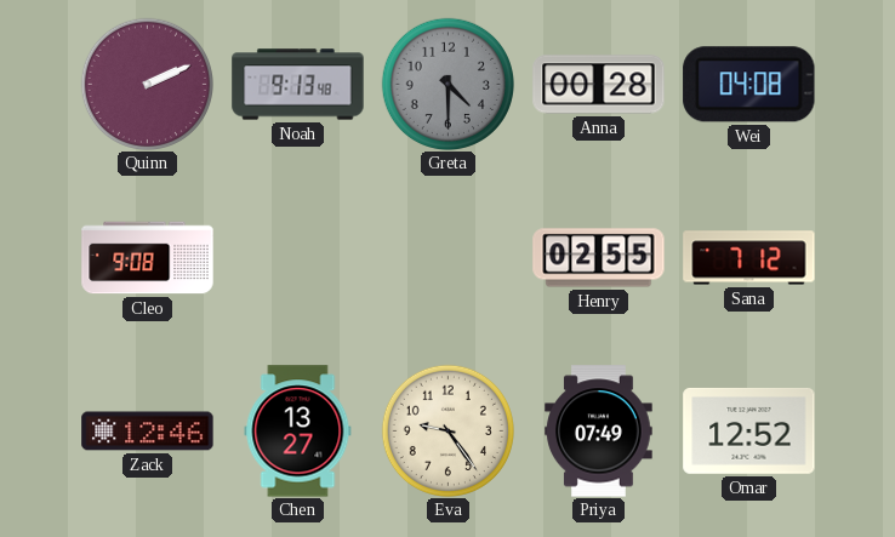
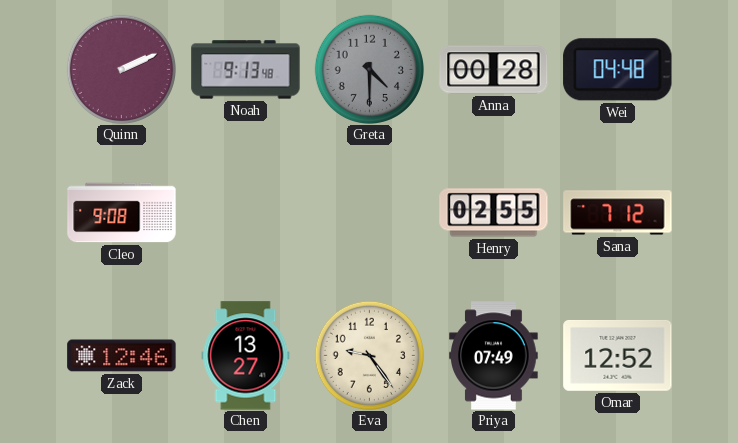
Wei: 04:08 -> 04:48
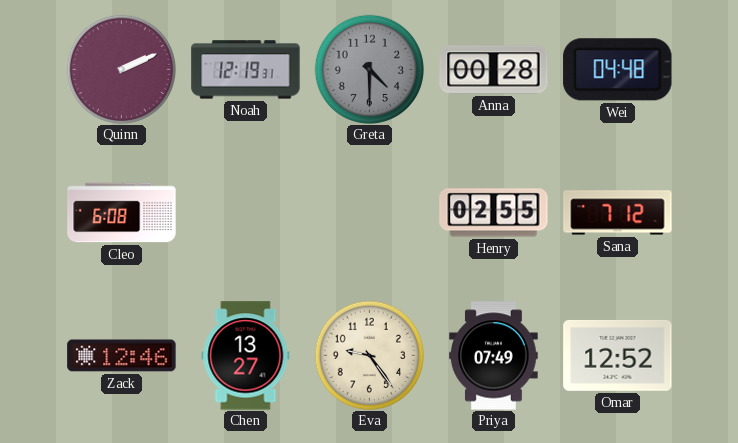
Noah: 9:13 -> 12:19
Cleo: 9:08 -> 6:08
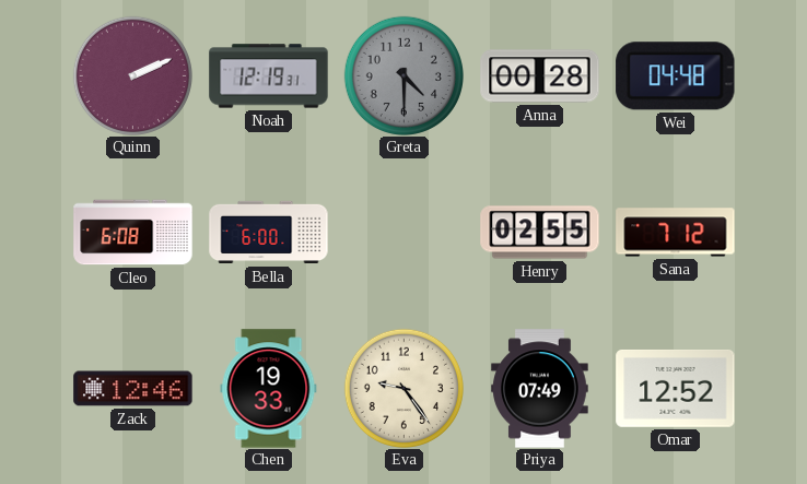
Bella: none -> 6:00
Chen: 13:27 -> 19:33
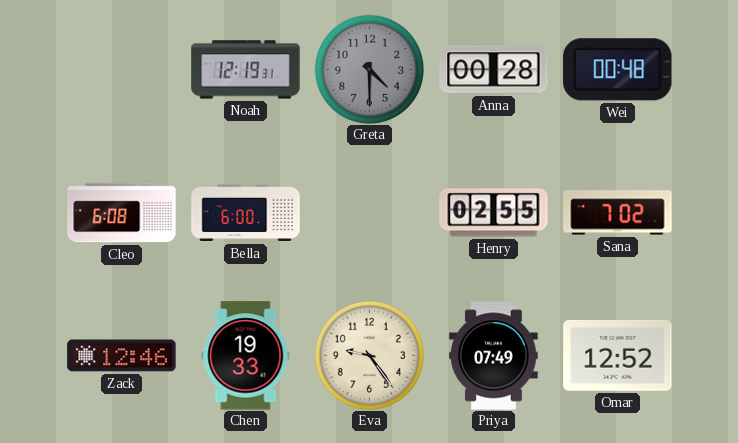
Quinn: 2:11 -> none
Wei: 04:48 -> 00:48
Sana: 7:12 -> 7:02
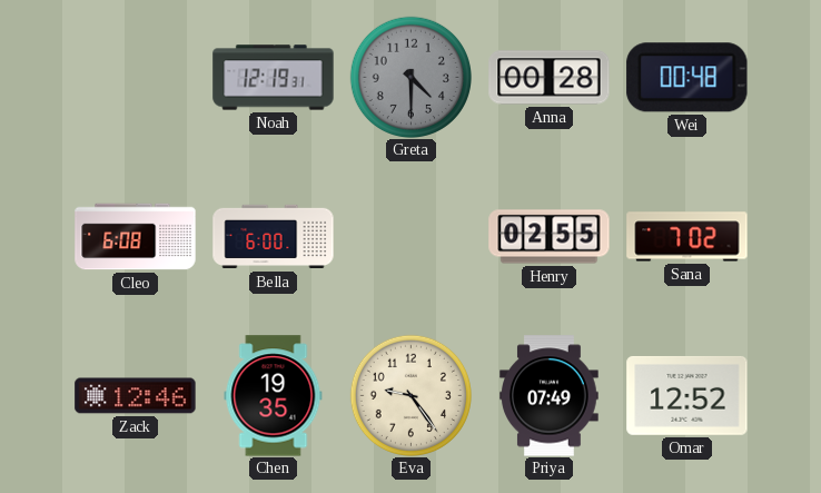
Chen: 19:33 -> 19:35
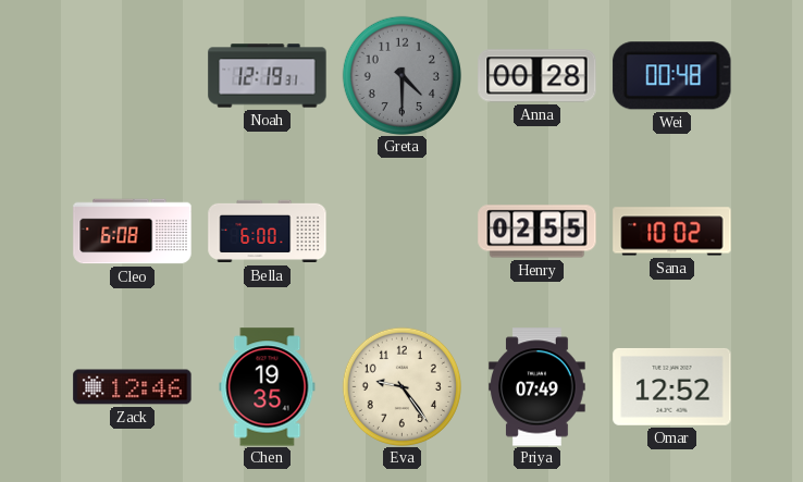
Sana: 7:02 -> 10:02
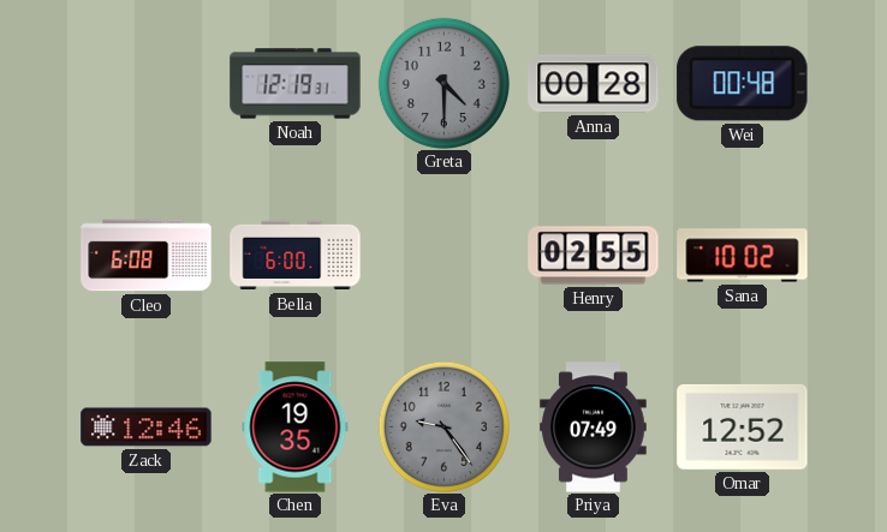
Eva dial: cream -> grey
